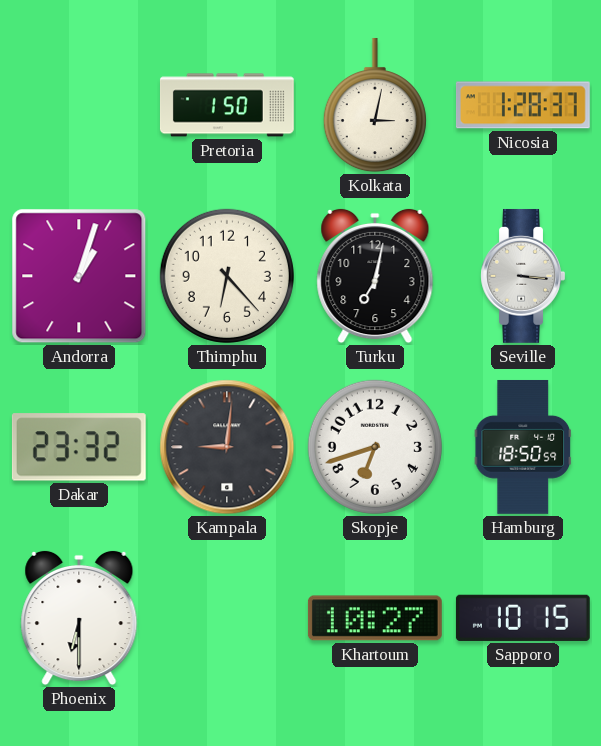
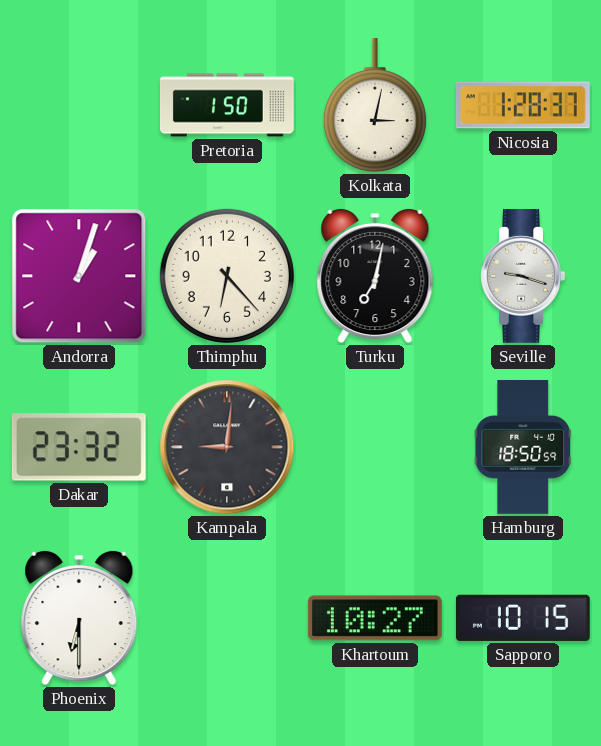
Seville: 3:16 -> 9:18
Skopje: 6:42 -> none
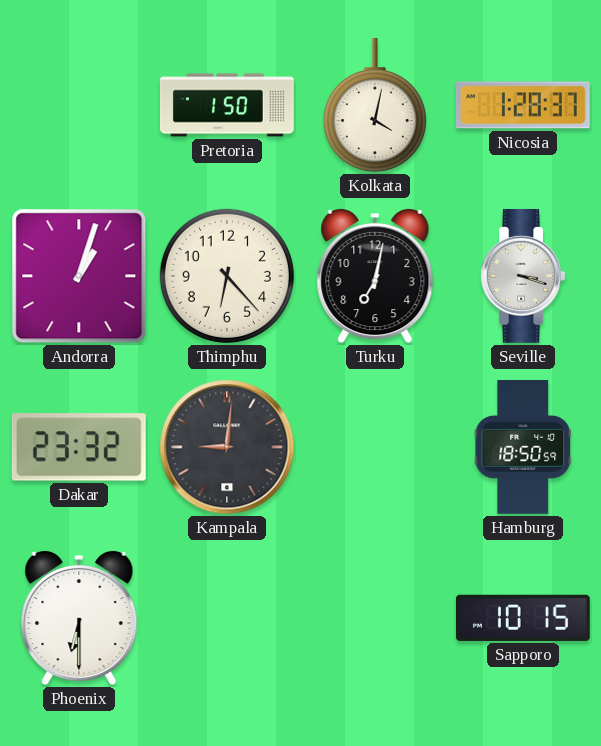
Kolkata: 3:02 -> 4:02
Seville: 9:18 -> 3:18
Khartoum: 10:27 -> none
